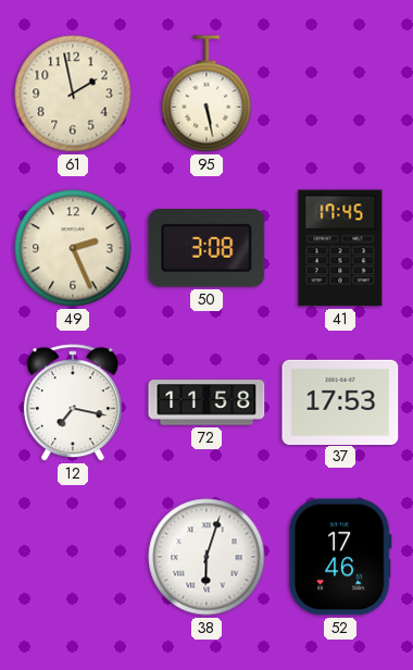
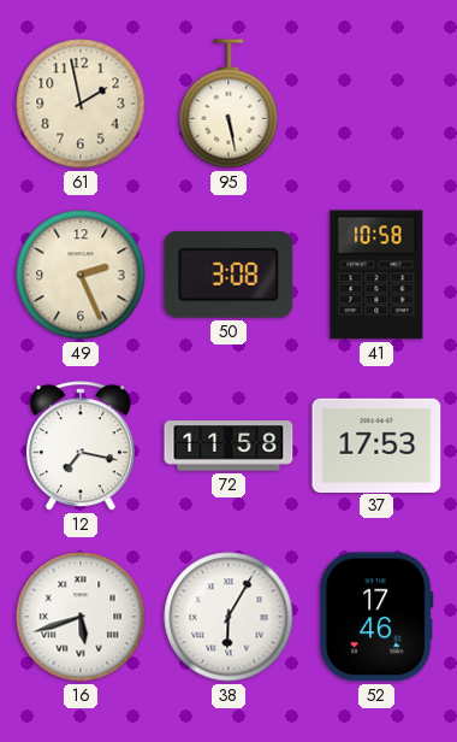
41: 17:45 -> 10:58
16: none -> 5:42
38: 6:03 -> 6:05
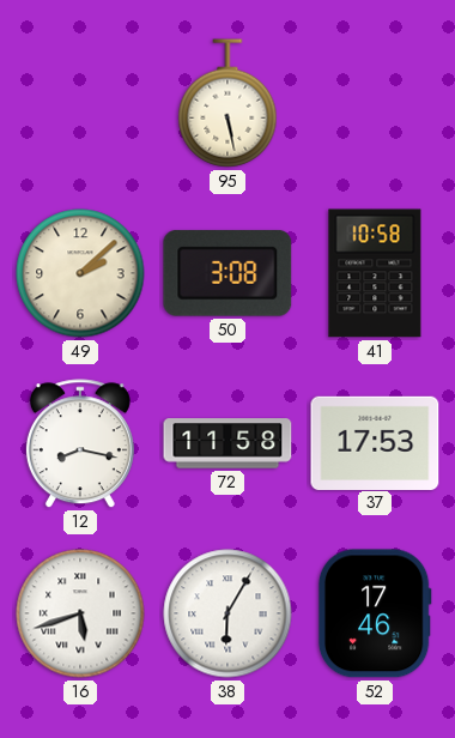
61: 1:58 -> none
49: 2:26 -> 2:08
12: 7:17 -> 8:17
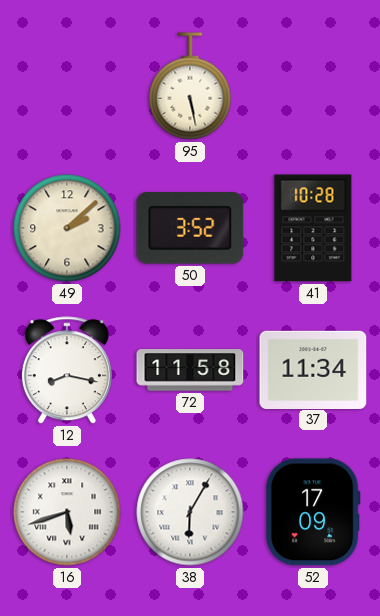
50: 3:08 -> 3:52
41: 10:58 -> 10:28
37: 17:53 -> 11:34
52: 17:46 -> 17:09
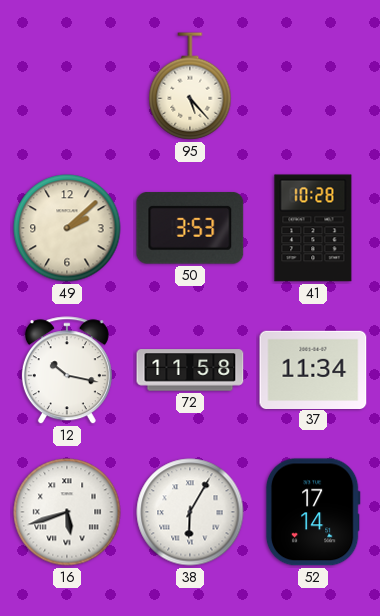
95: 5:28 -> 5:23
50: 3:52 -> 3:53
12: 8:17 -> 10:17
52: 17:09 -> 17:14
